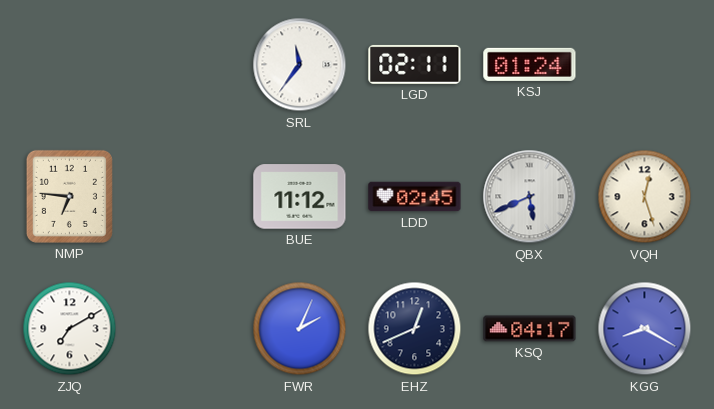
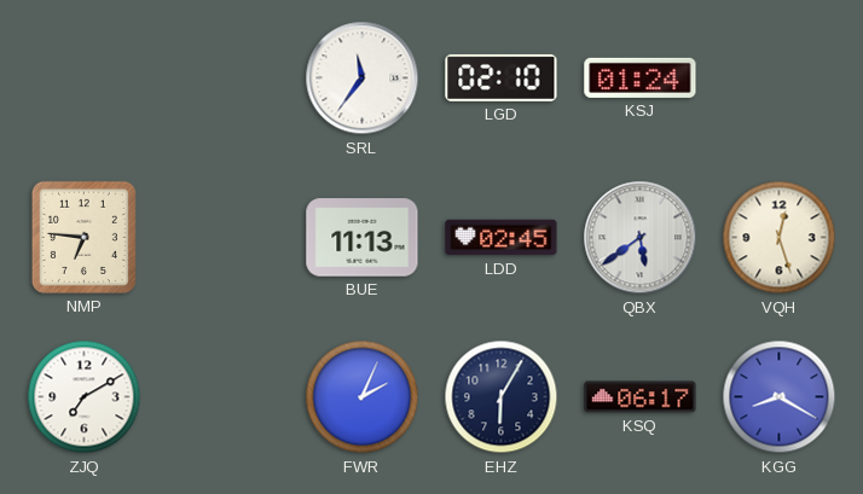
LGD: 02:11 -> 02:10
BUE: 11:12 -> 11:13
QBX: 5:41 -> 5:39
EHZ: 12:41 -> 6:05
KSQ: 04:17 -> 06:17
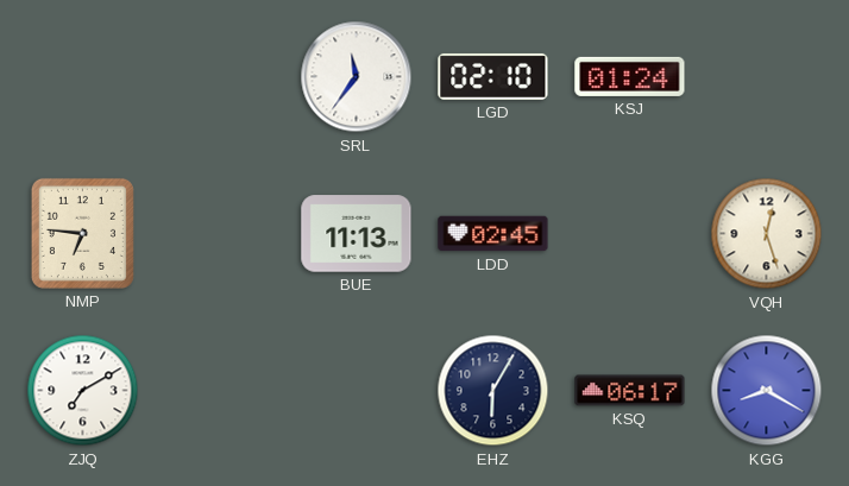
QBX: 5:39 -> none
FWR: 2:04 -> none
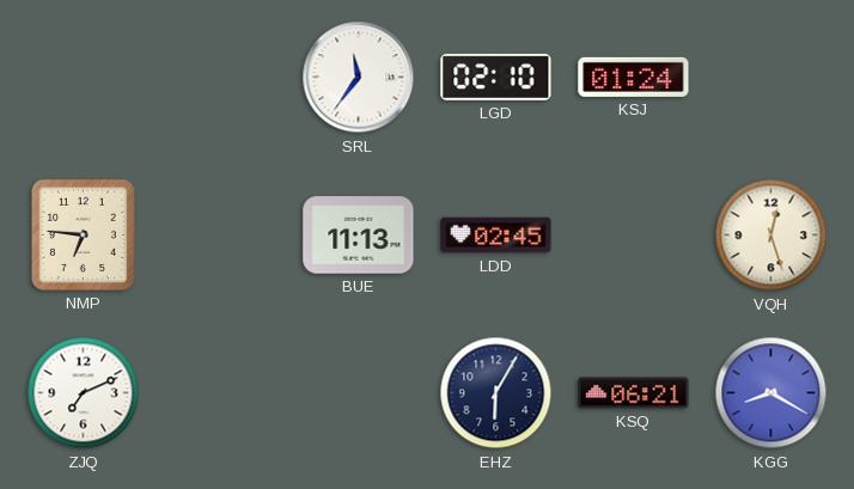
ZJQ: 7:10 -> 7:11
KSQ: 06:17 -> 06:21
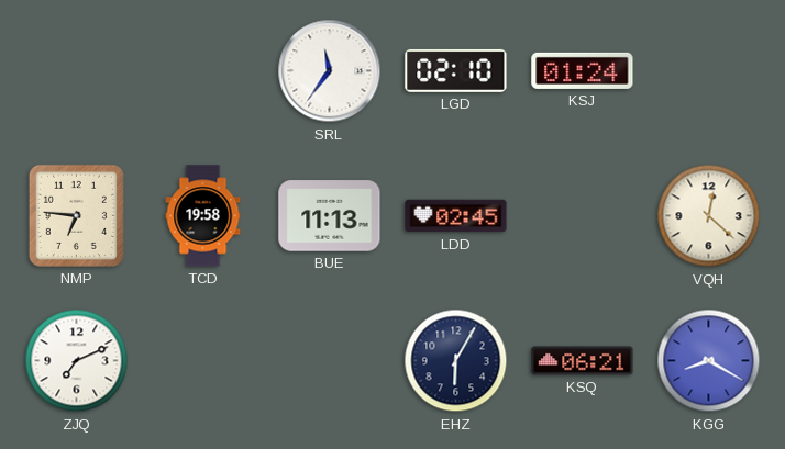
TCD: none -> 19:58
VQH: 12:27 -> 12:22
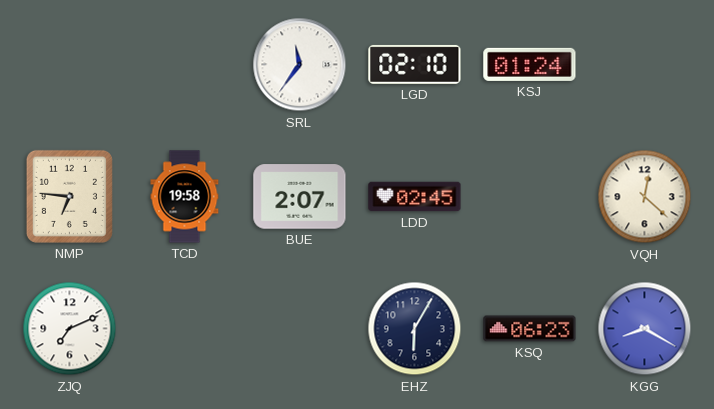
BUE: 11:13 -> 2:07
KSQ: 06:21 -> 06:23
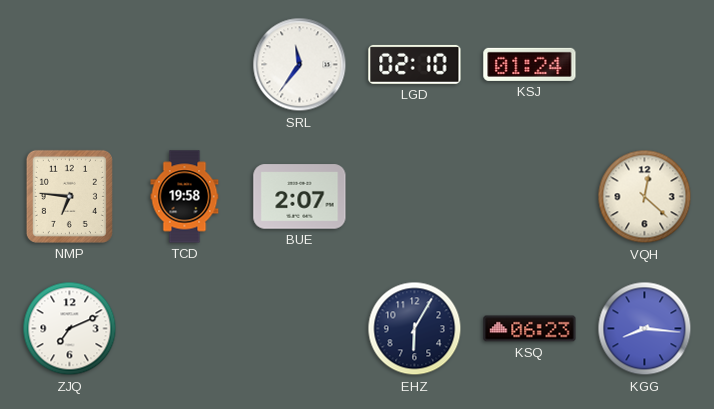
LDD: 02:45 -> none
KGG: 8:20 -> 8:16
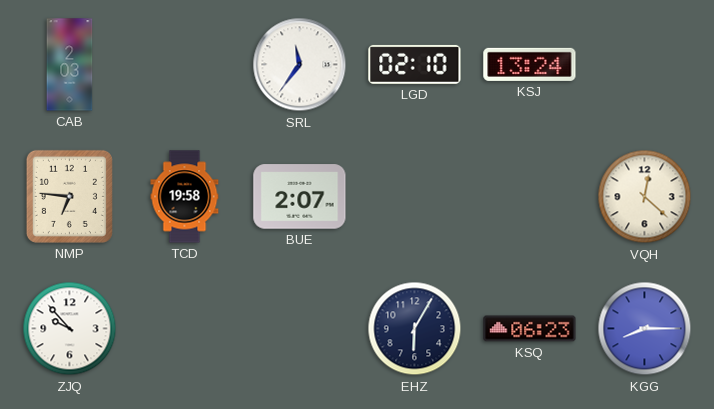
CAB: none -> 2:03
KSJ: 01:24 -> 13:24
ZJQ: 7:11 -> 9:53
KGG: 8:16 -> 8:15
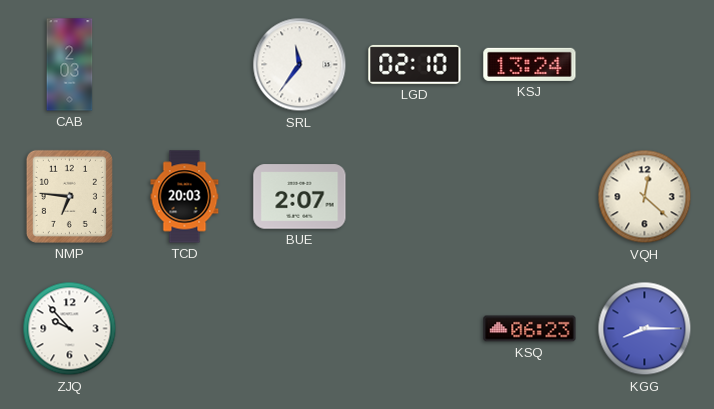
TCD: 19:58 -> 20:03
EHZ: 6:05 -> none
